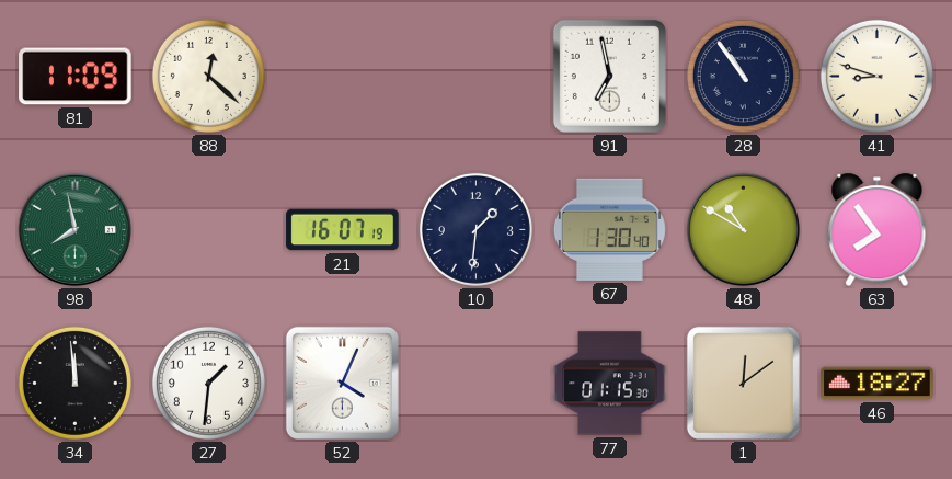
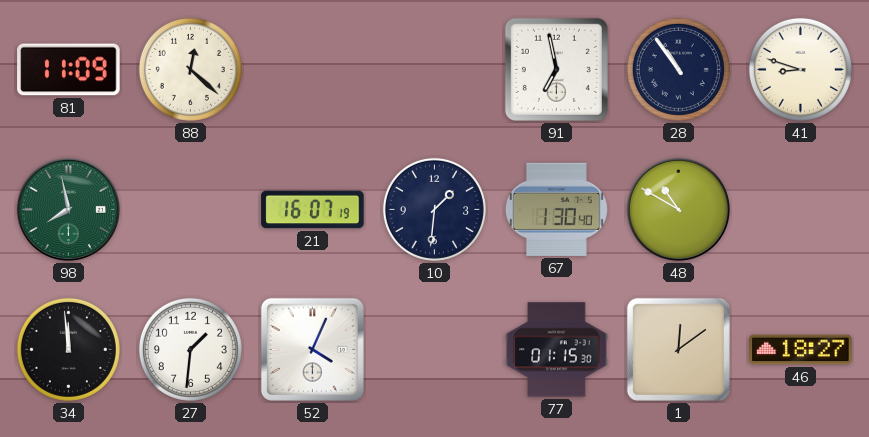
63: 7:54 -> none
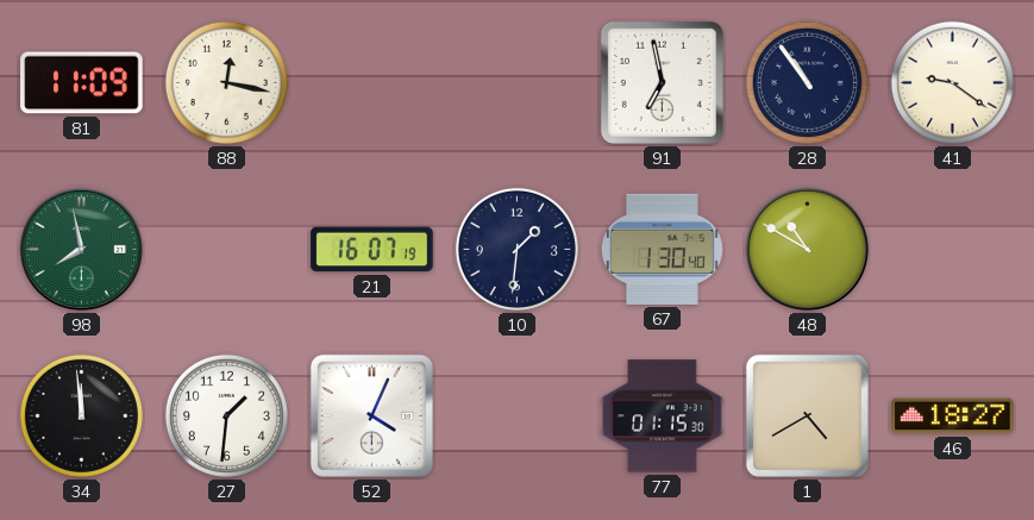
88: 12:22 -> 12:17
41: 8:48 -> 9:21
1: 12:09 -> 4:40
